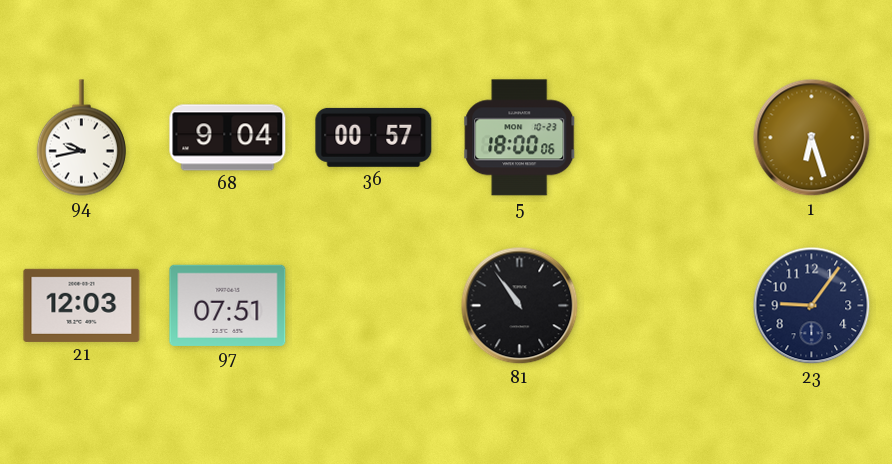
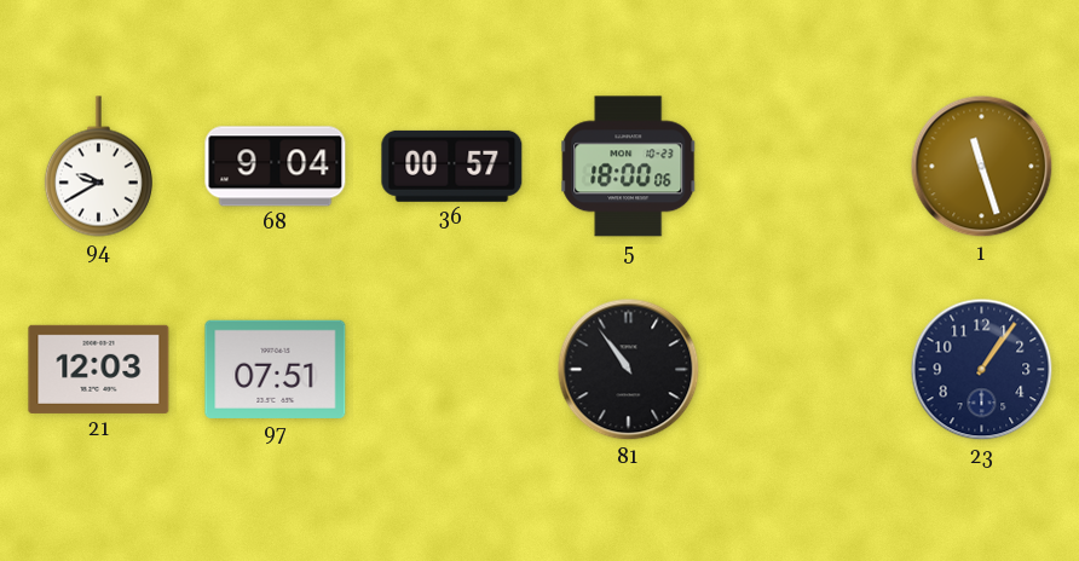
94: 9:43 -> 9:40
1: 6:27 -> 11:27
23: 9:06 -> 1:06
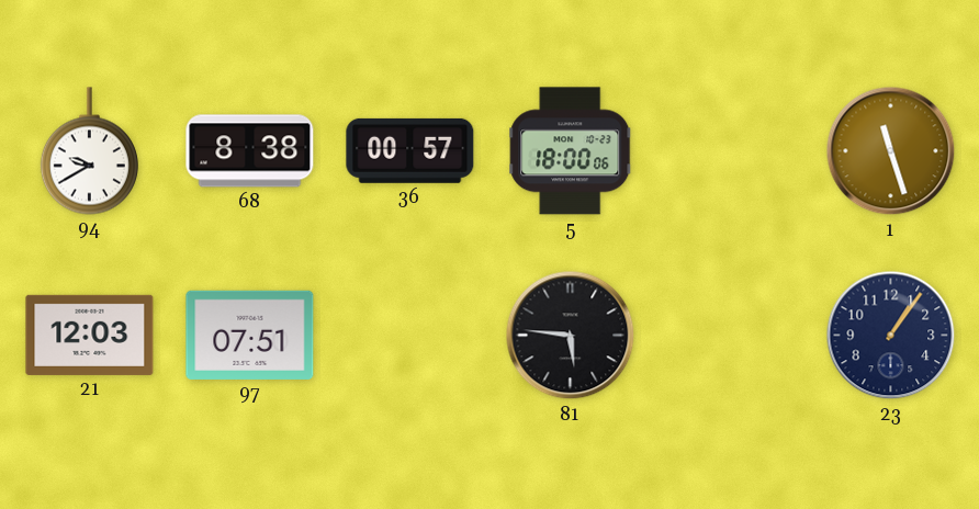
68: 9:04 -> 8:38
81: 10:54 -> 5:46
